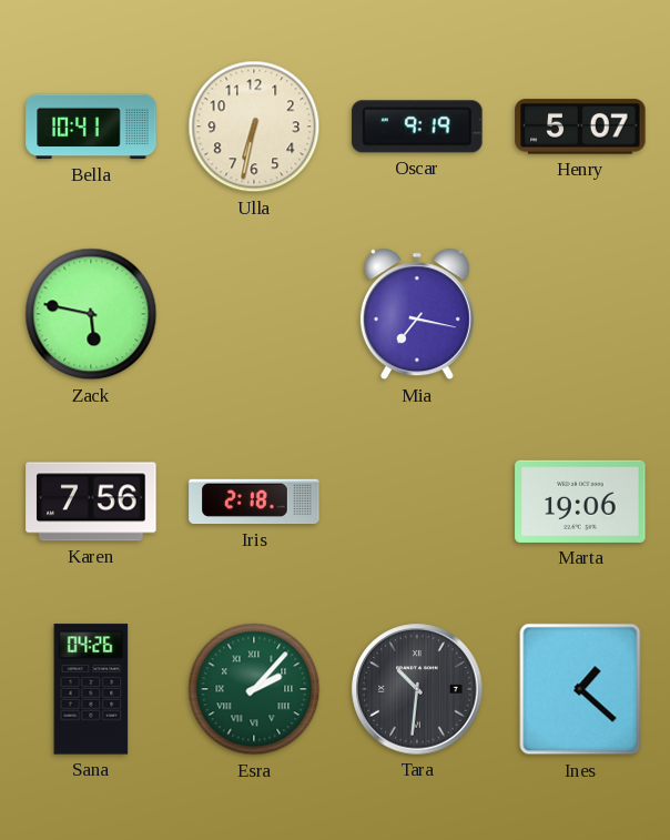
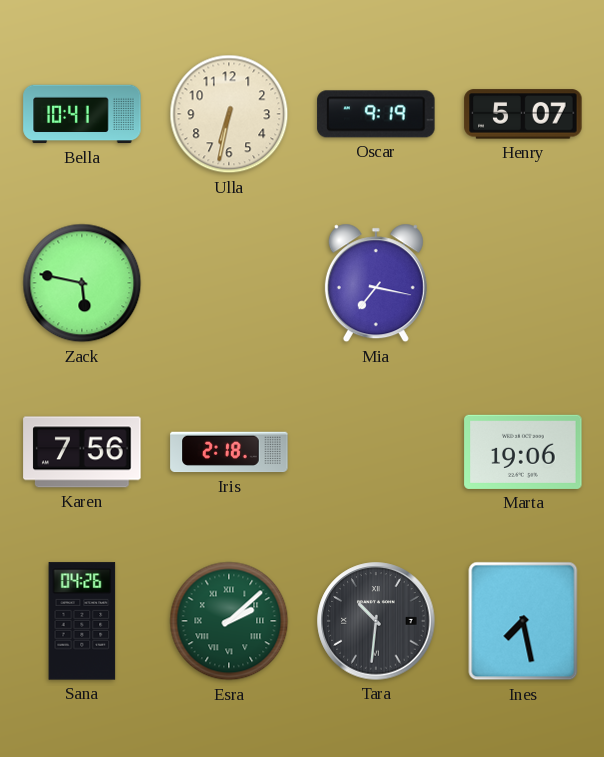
Esra: 2:07 -> 2:08
Ines: 1:22 -> 7:28
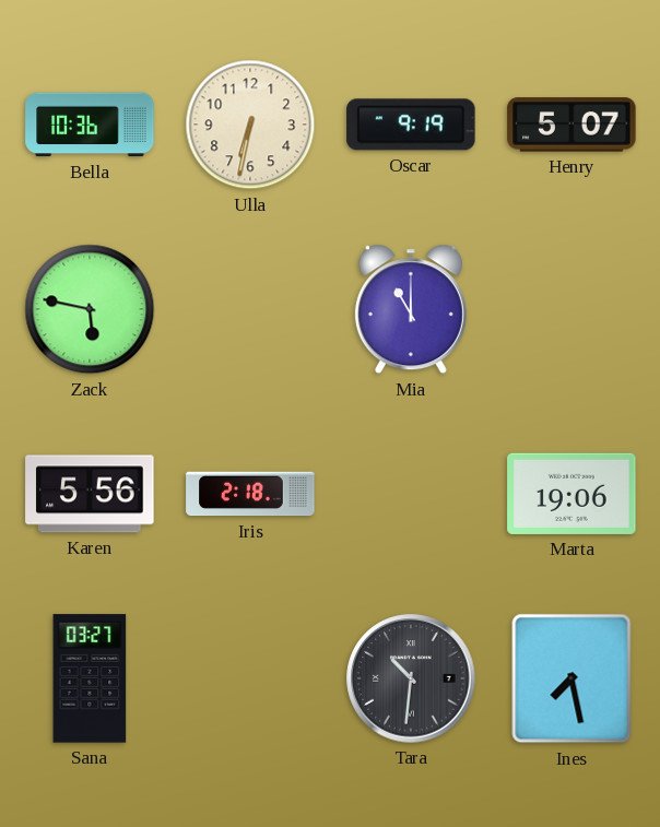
Bella: 10:41 -> 10:36
Mia: 7:17 -> 11:00
Karen: 7:56 -> 5:56
Sana: 04:26 -> 03:27
Esra: 2:08 -> none
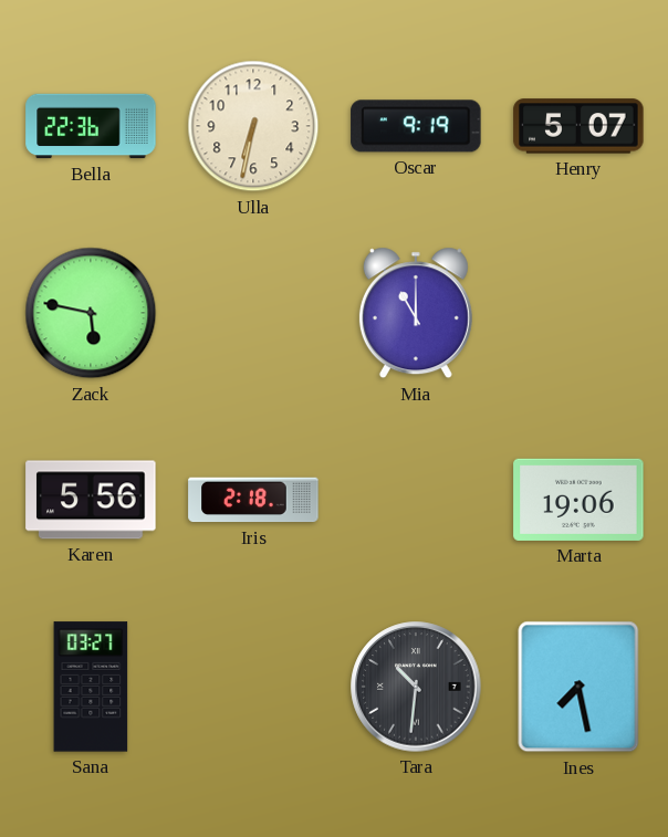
Bella: 10:36 -> 22:36
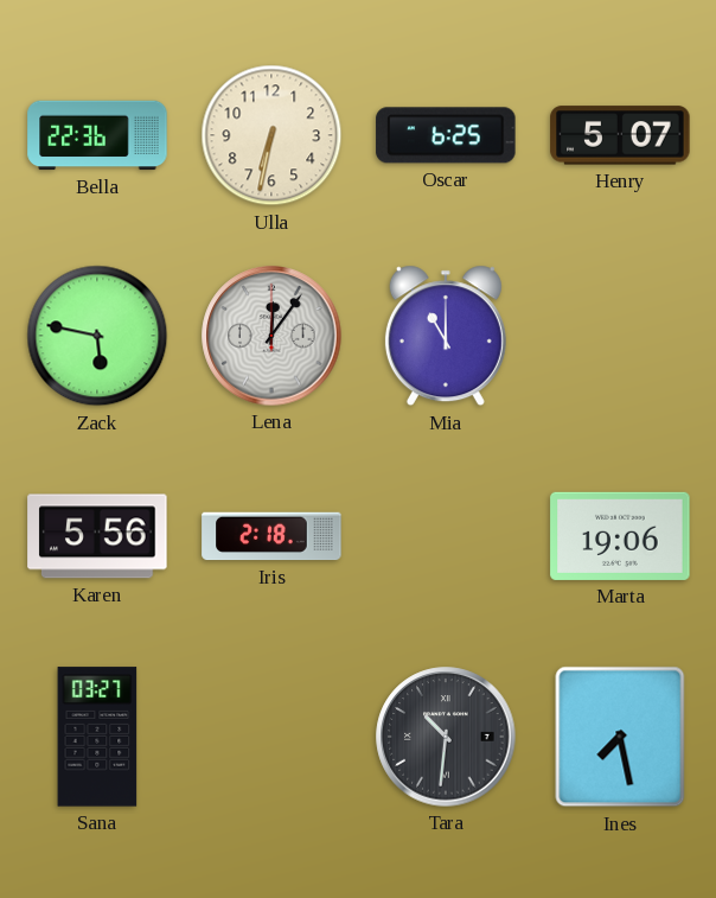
Oscar: 9:19 -> 6:25
Lena: none -> 12:06
